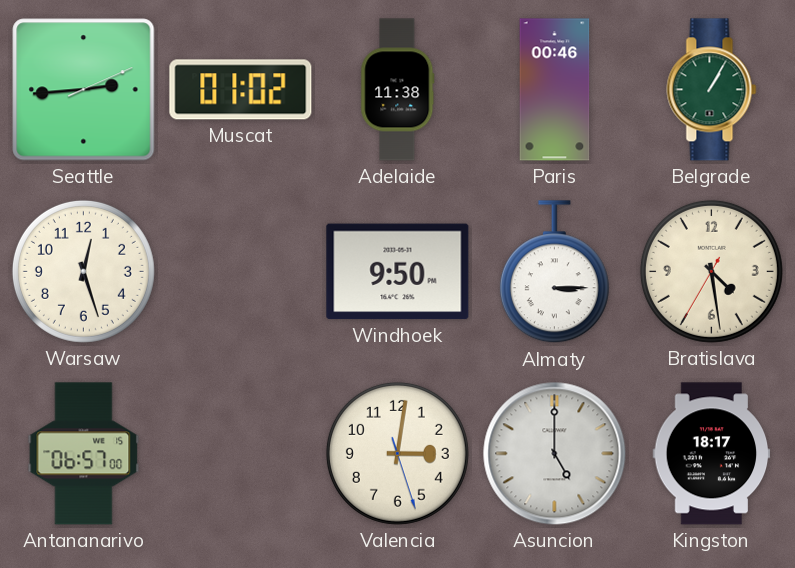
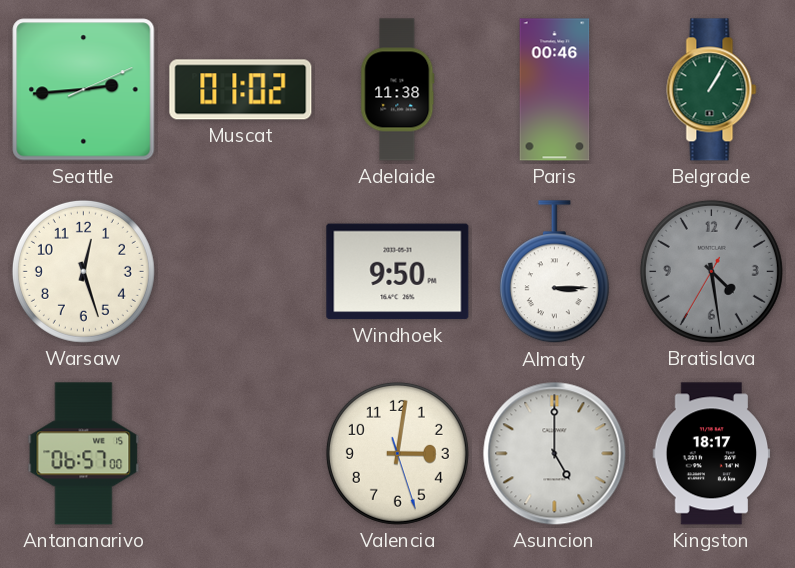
Bratislava dial: cream -> grey
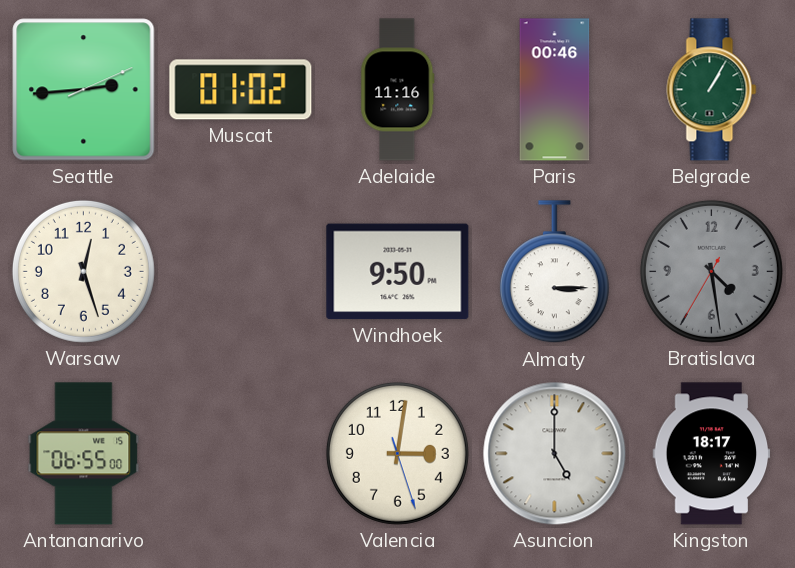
Adelaide: 11:38 -> 11:16
Antananarivo: 06:57 -> 06:55
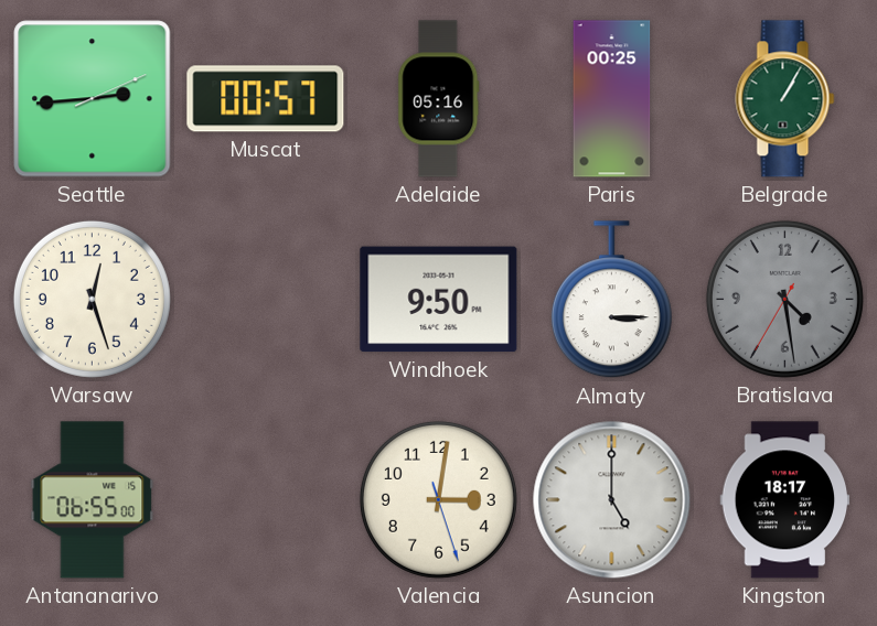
Muscat: 01:02 -> 00:57
Adelaide: 11:16 -> 05:16
Paris: 00:46 -> 00:25
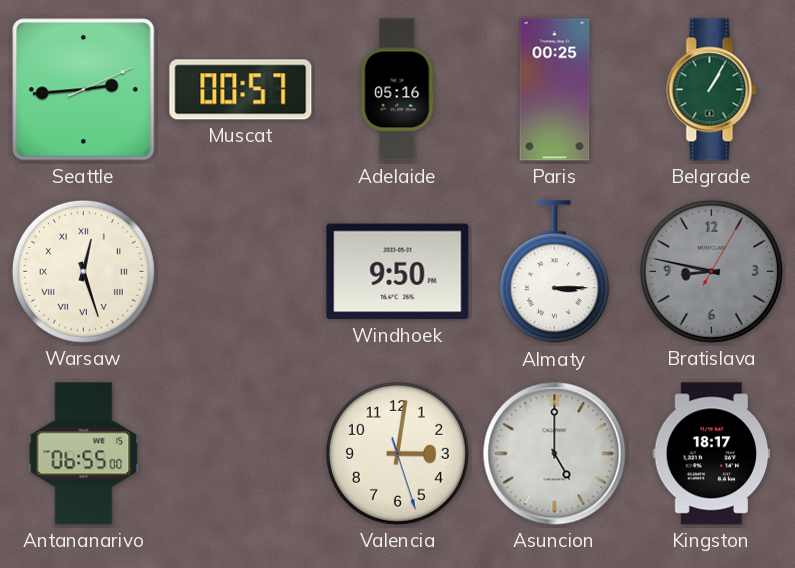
Warsaw numerals: Arabic -> Roman
Bratislava: 4:28 -> 8:47
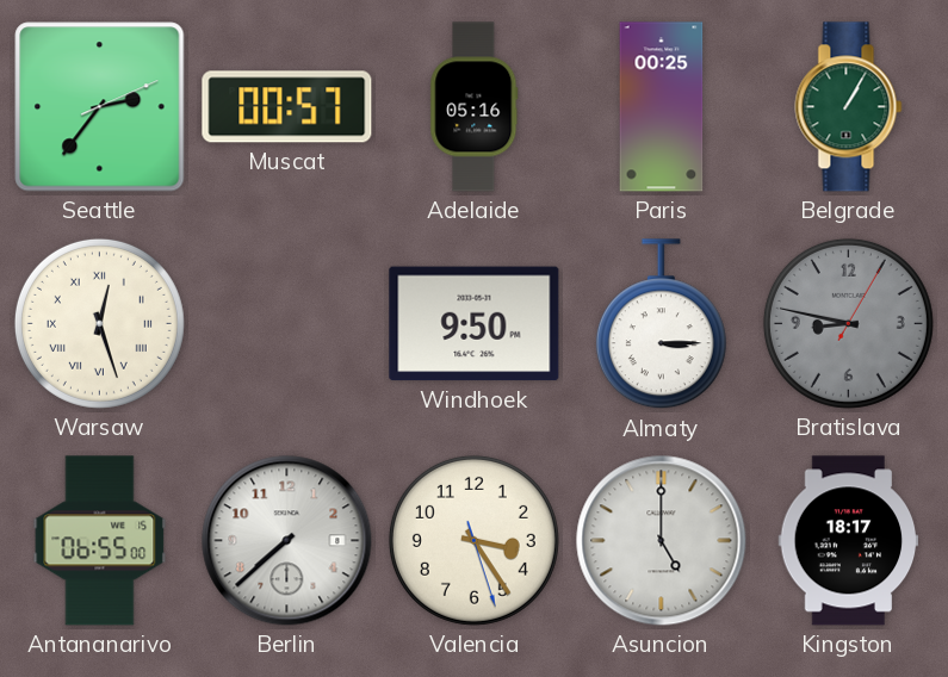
Seattle: 2:44 -> 2:36
Berlin: none -> 7:38
Valencia: 3:01 -> 3:24
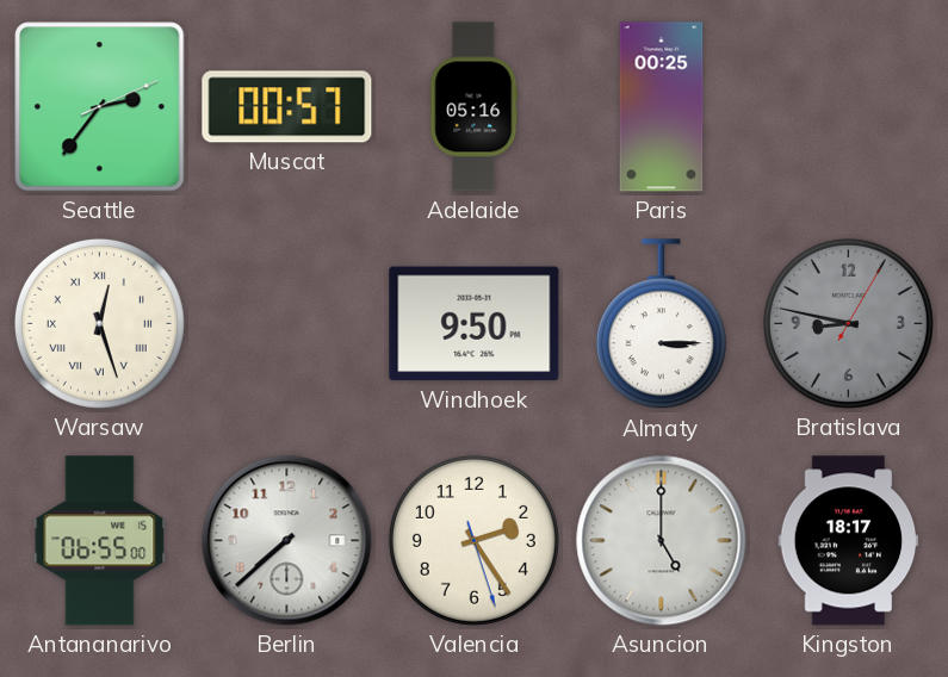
Belgrade: 1:05 -> none
Valencia: 3:24 -> 2:24
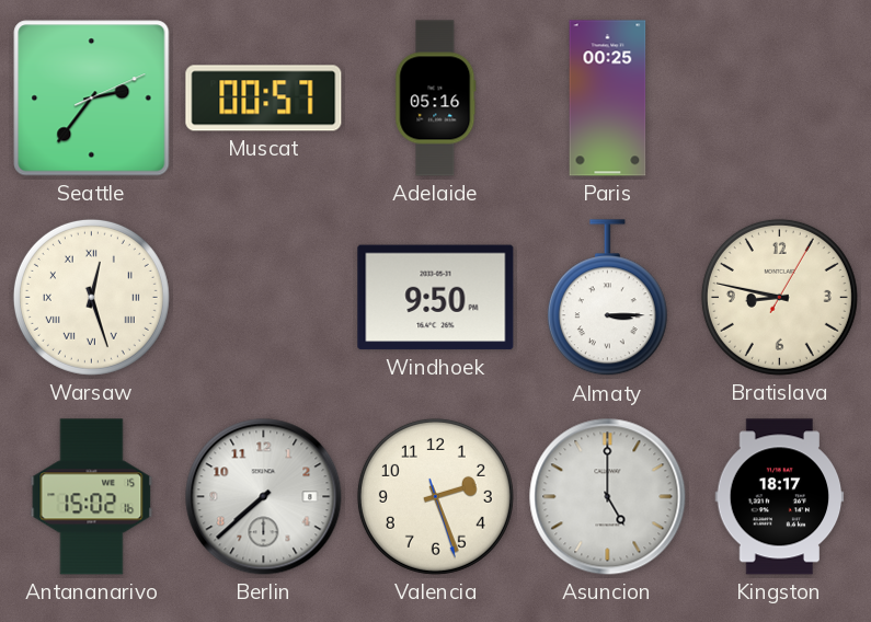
Bratislava dial: grey -> cream
Antananarivo: 06:55 -> 15:02
Valencia: 2:24 -> 2:26
